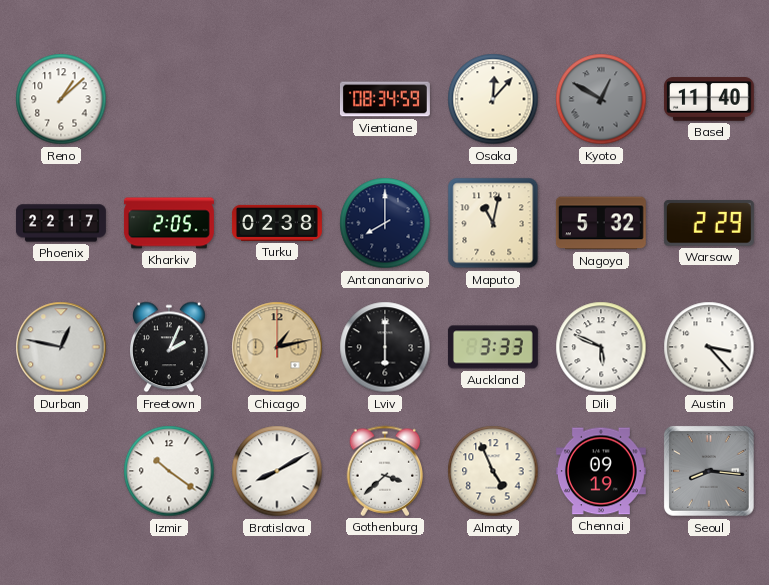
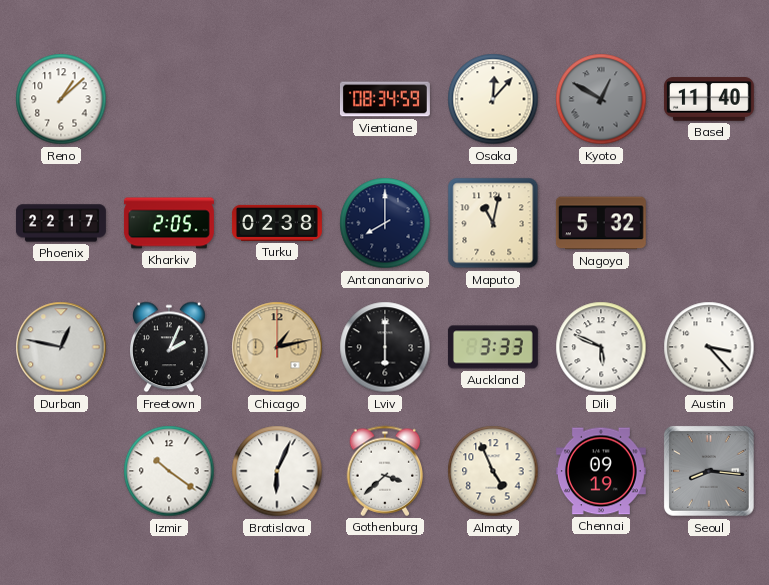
Warsaw: 2:29 -> none
Bratislava: 8:10 -> 6:04
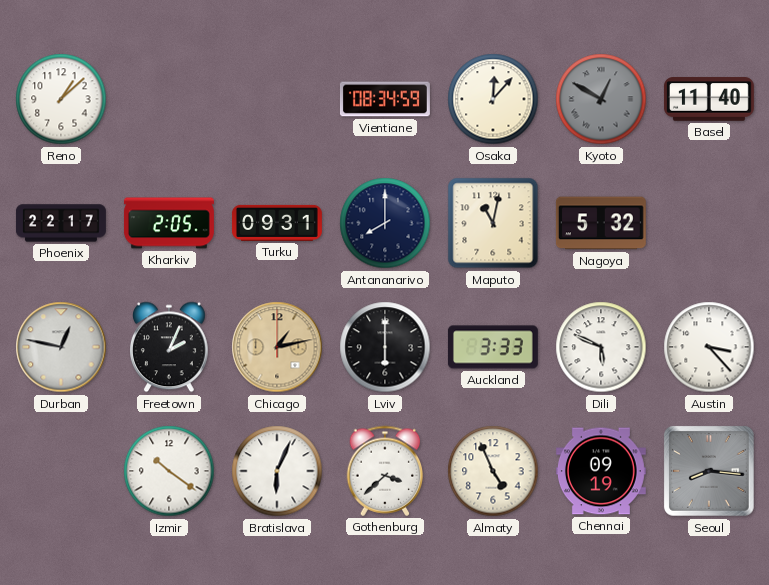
Turku: 02:38 -> 09:31
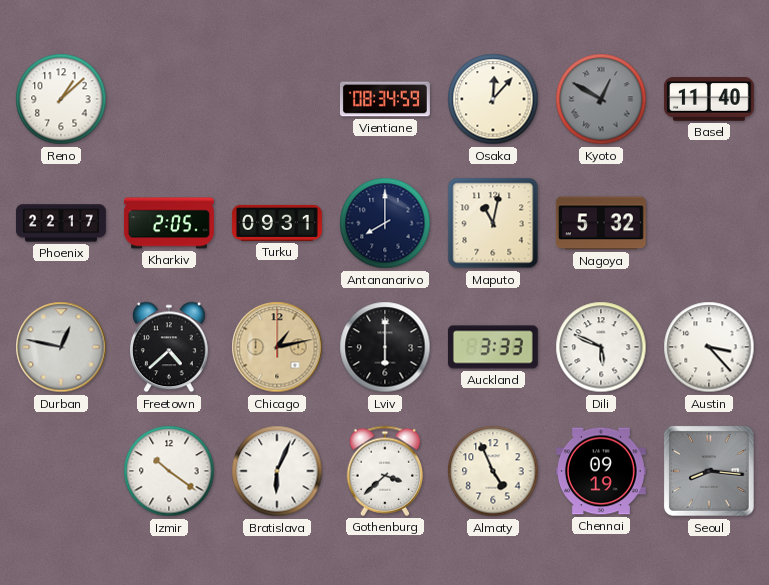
Freetown: 2:04 -> 4:38
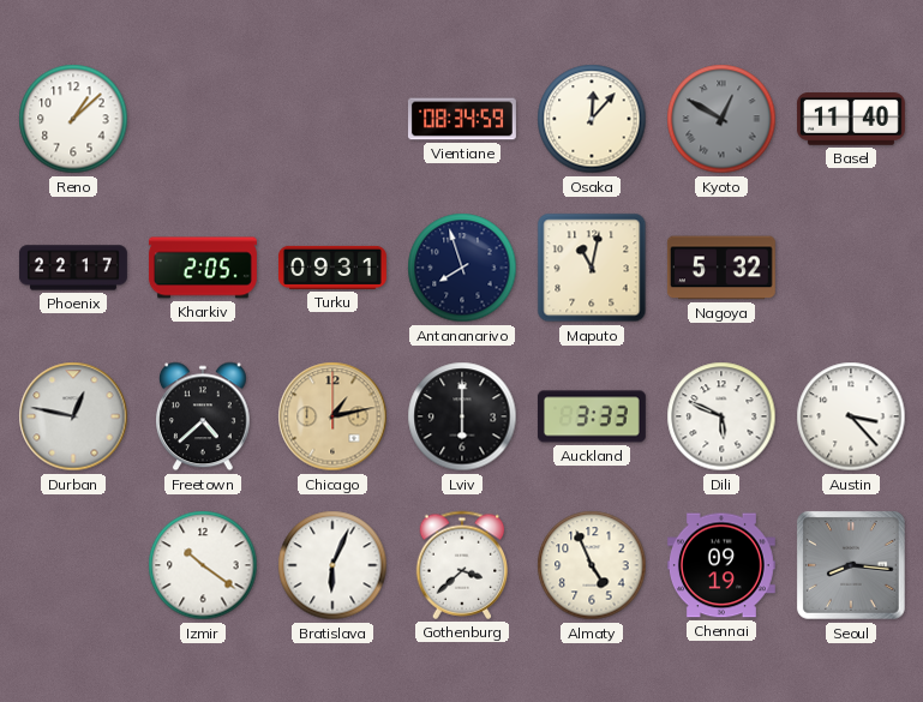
Antananarivo: 8:00 -> 7:57
